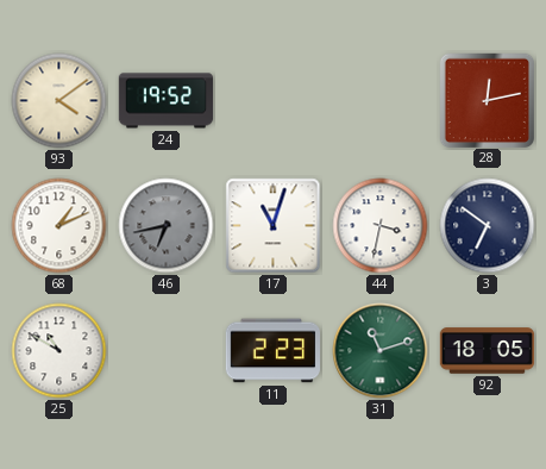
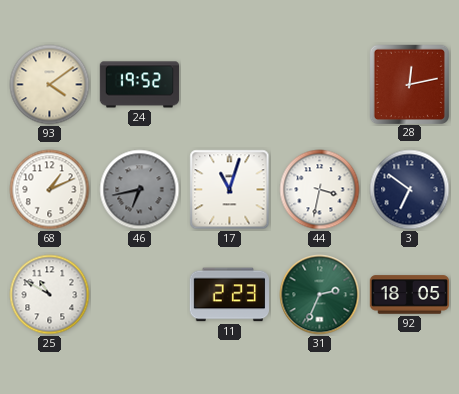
31: 11:12 -> 2:34
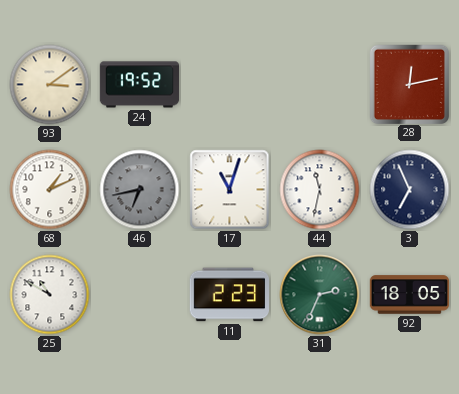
93: 4:09 -> 3:09
44: 3:32 -> 11:32
3: 6:51 -> 6:56
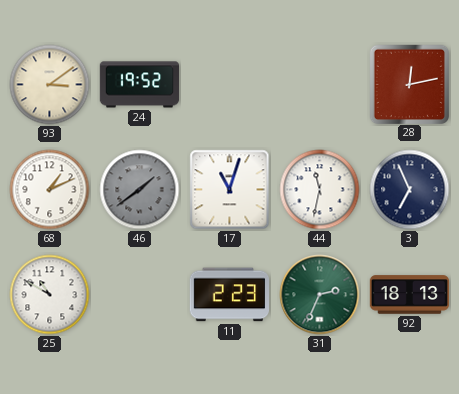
46: 6:43 -> 1:39
92: 18:05 -> 18:13
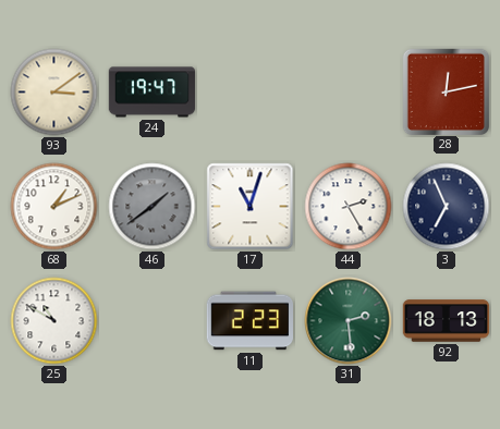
24: 19:52 -> 19:47
44: 11:32 -> 2:25
31: 2:34 -> 2:29
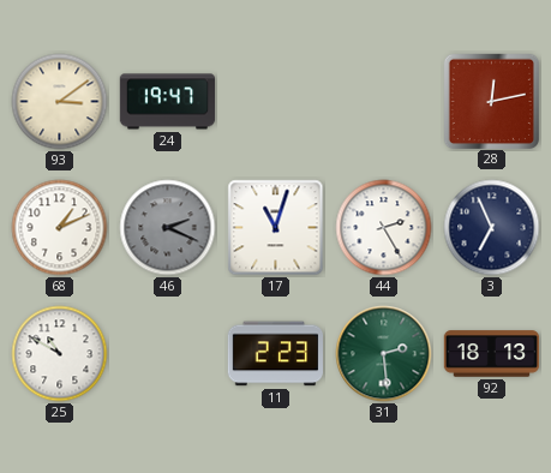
46: 1:39 -> 2:19
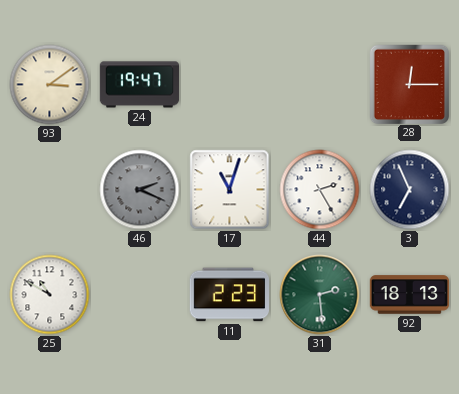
28: 12:13 -> 12:15
68: 1:11 -> none
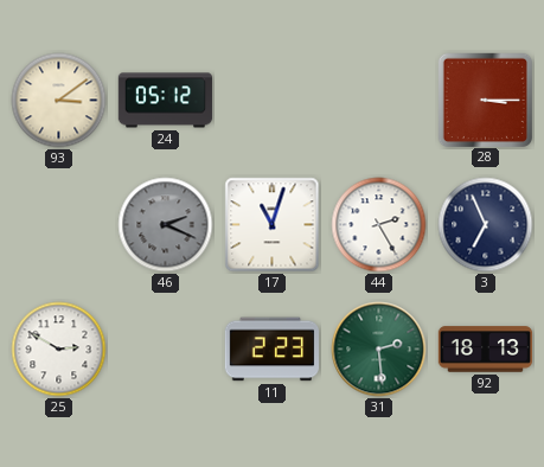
24: 19:47 -> 05:12
28: 12:15 -> 3:15
25: 10:50 -> 2:50
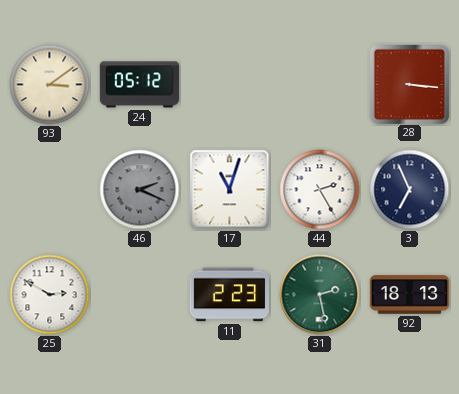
28: 3:15 -> 3:16
31: 2:29 -> 2:28
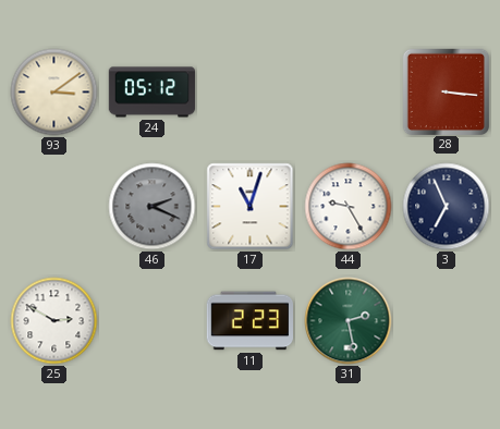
44: 2:25 -> 9:25
92: 18:13 -> none
